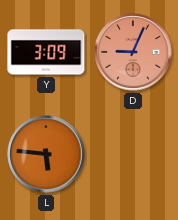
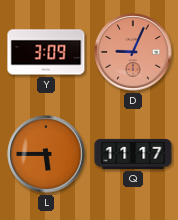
L: 5:46 -> 5:45
Q: none -> 11:17
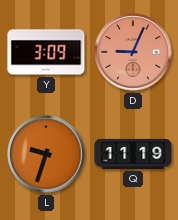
L: 5:45 -> 9:33
Q: 11:17 -> 11:19
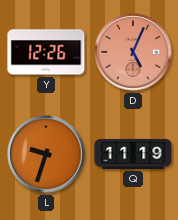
Y: 3:09 -> 12:26
D: 9:04 -> 5:04
